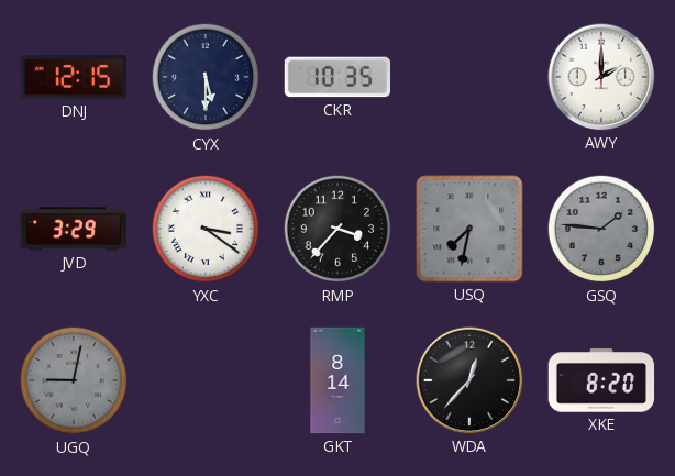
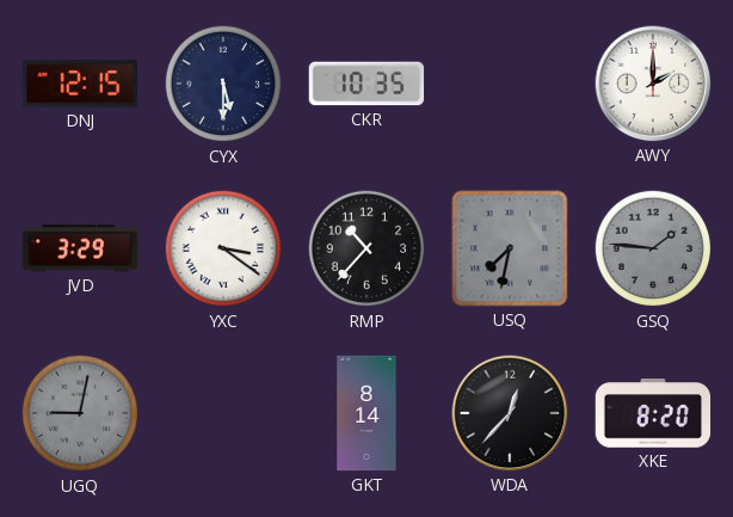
RMP: 3:37 -> 10:37
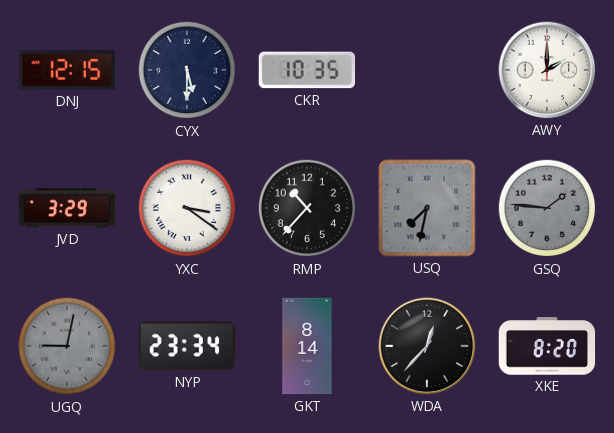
NYP: none -> 23:34
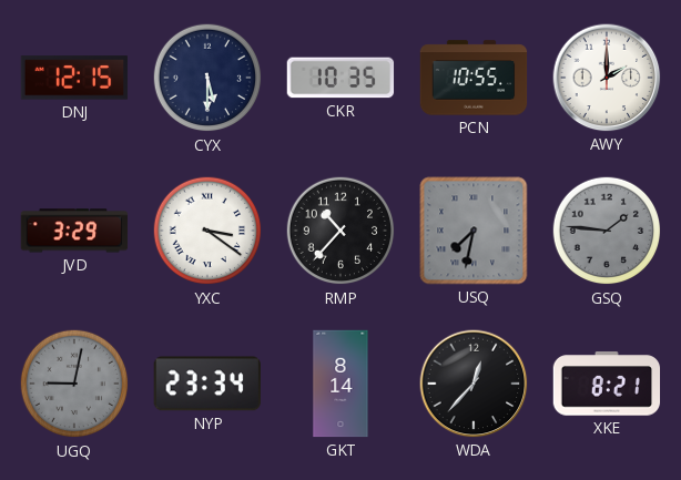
PCN: none -> 10:55
XKE: 8:20 -> 8:21
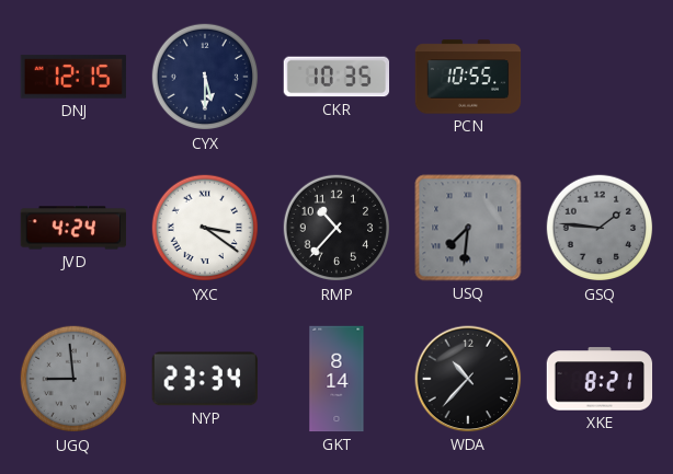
AWY: 2:00 -> none
JVD: 3:29 -> 4:24
USQ: 7:32 -> 7:31
UGQ: 9:02 -> 8:59
WDA: 12:37 -> 10:37
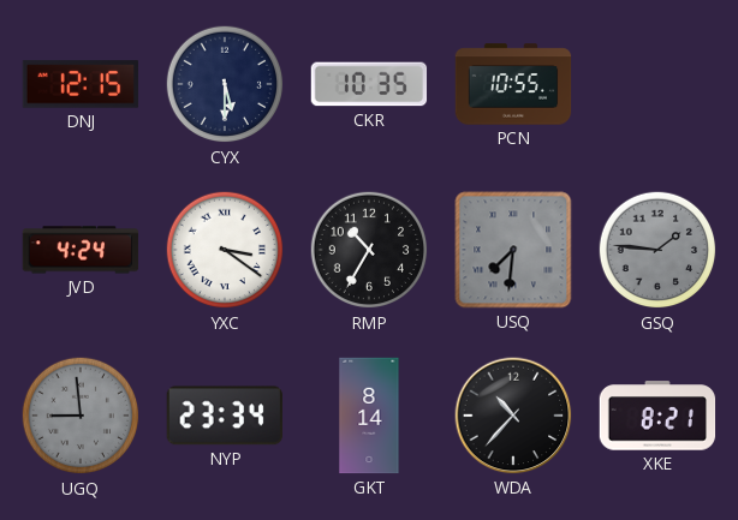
RMP: 10:37 -> 10:35
